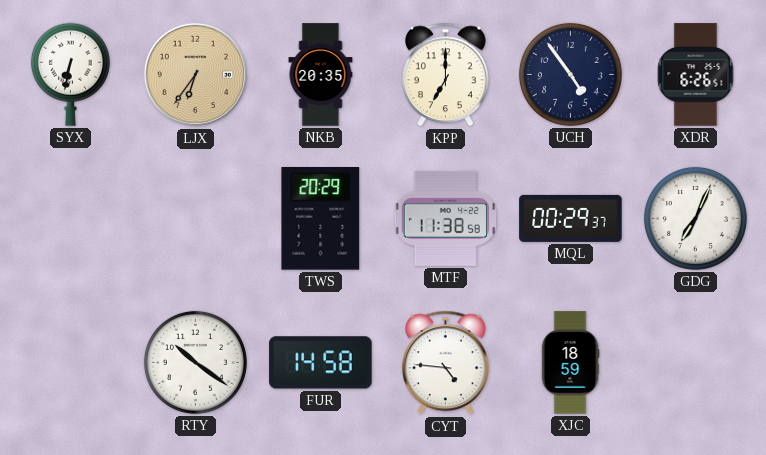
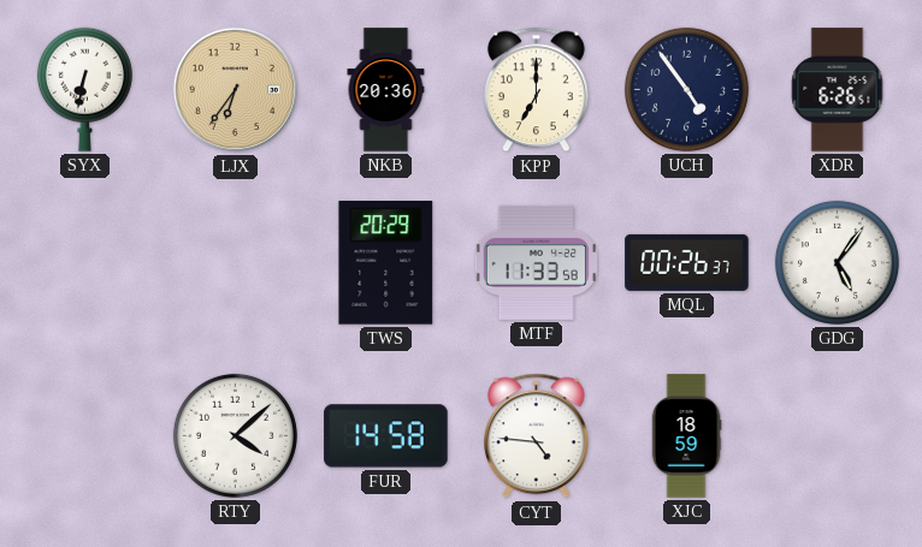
NKB: 20:35 -> 20:36
MTF: 11:38 -> 11:33
MQL: 00:29 -> 00:26
GDG: 7:04 -> 5:06
RTY: 10:21 -> 4:08
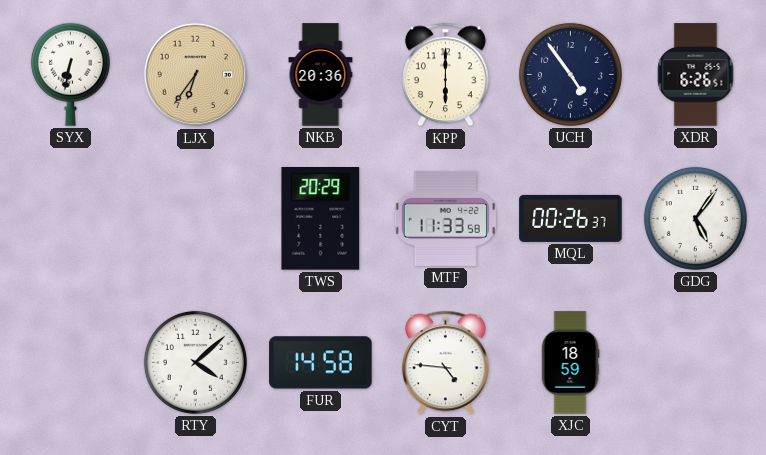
KPP: 7:00 -> 6:00
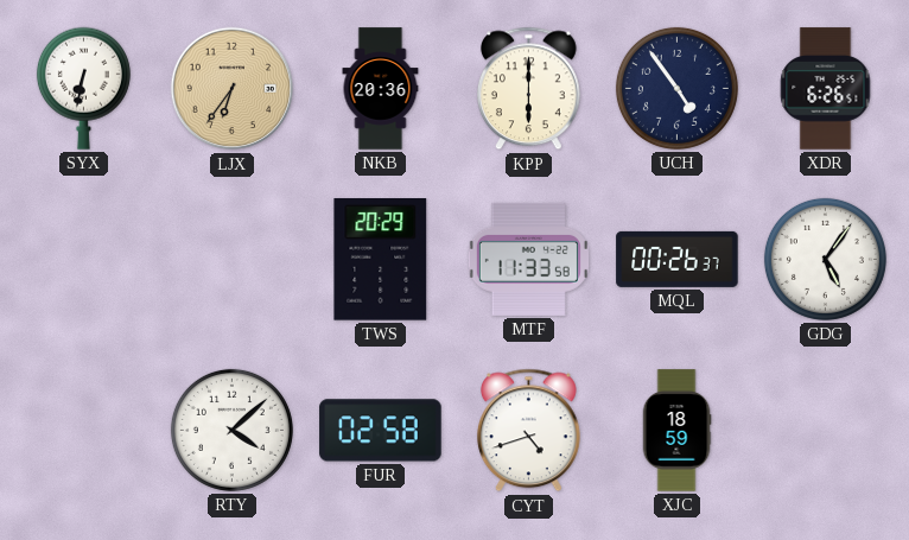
FUR: 14:58 -> 02:58
CYT: 4:46 -> 4:42
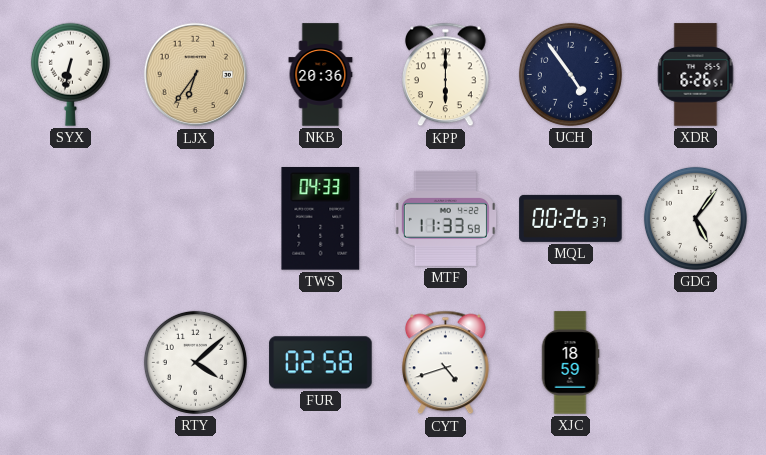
TWS: 20:29 -> 04:33
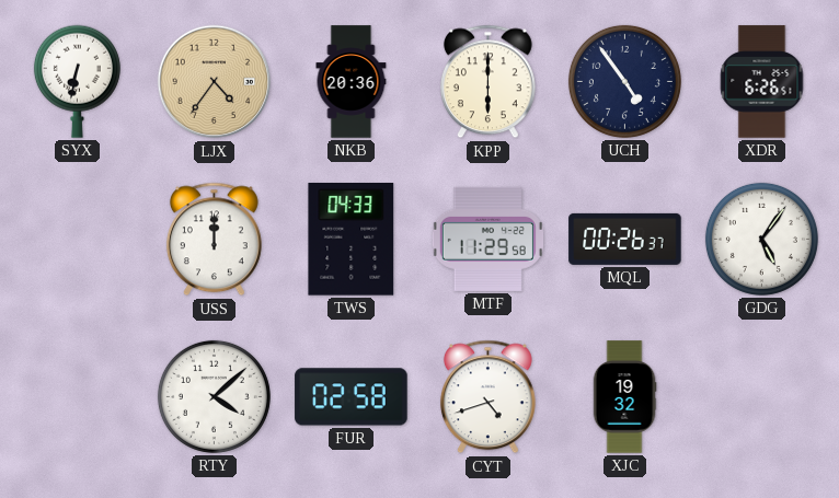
LJX: 6:36 -> 4:36
USS: none -> 12:00
MTF: 11:33 -> 11:29
XJC: 18:59 -> 19:32
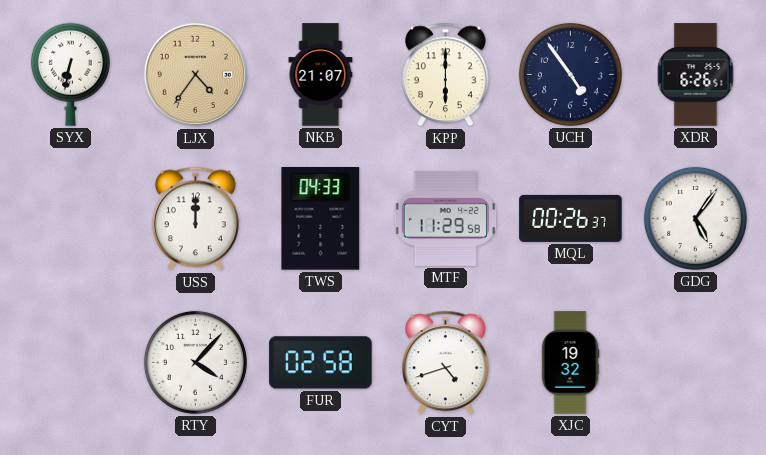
NKB: 20:36 -> 21:07
RTY: 4:08 -> 4:07
